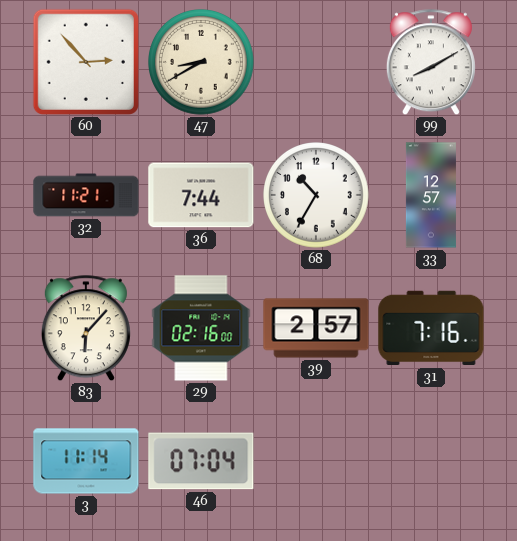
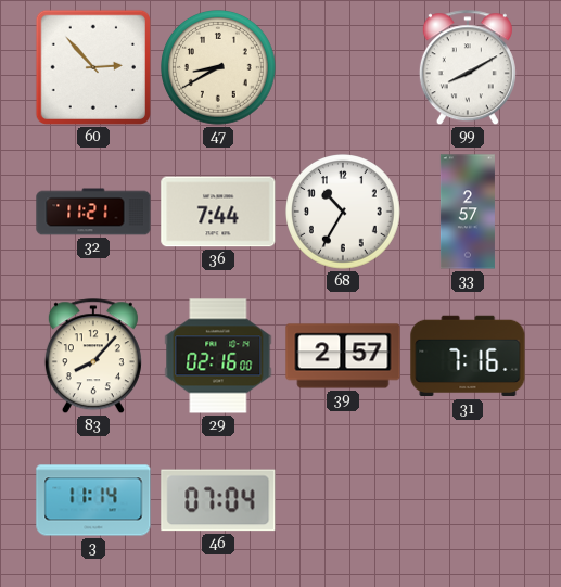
33: 12:57 -> 2:57
83: 6:07 -> 8:07
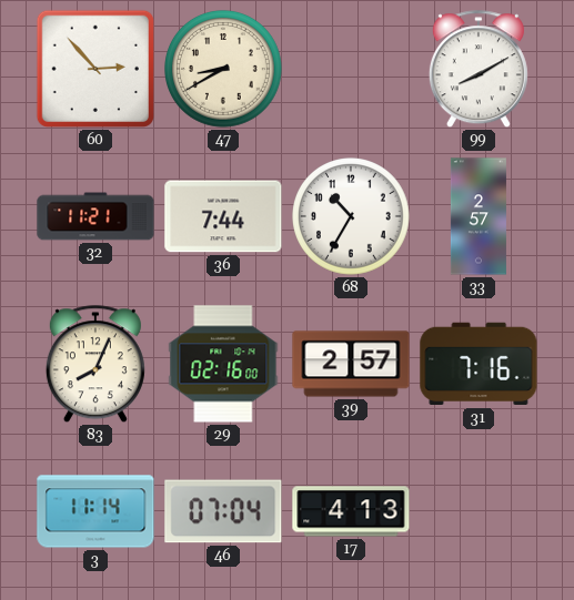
83: 8:07 -> 8:04
17: none -> 4:13
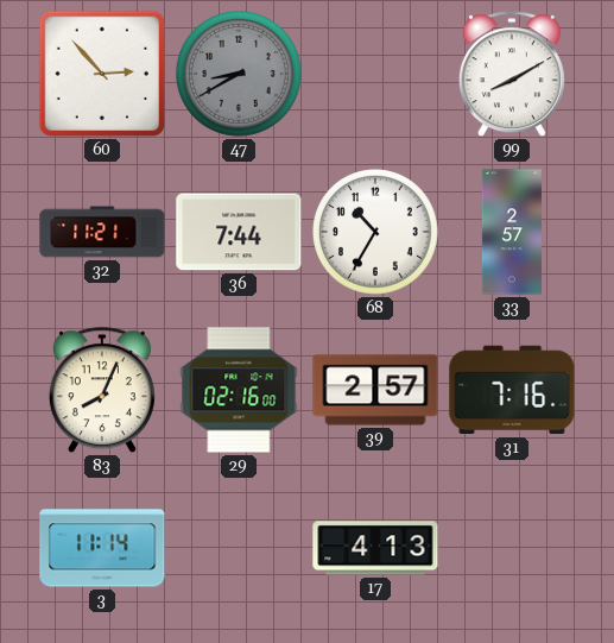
47 dial: cream -> grey
46: 07:04 -> none
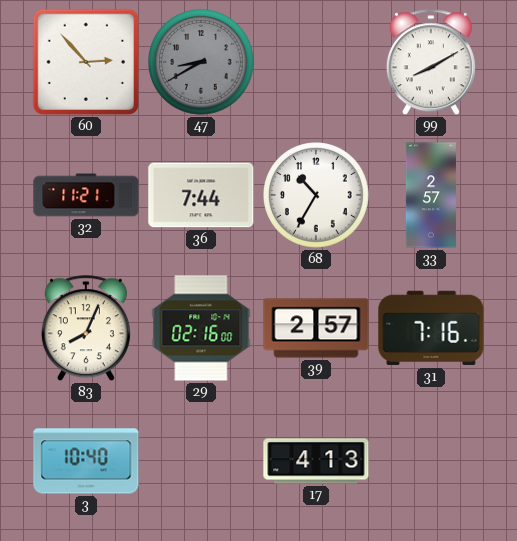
3: 11:14 -> 10:40
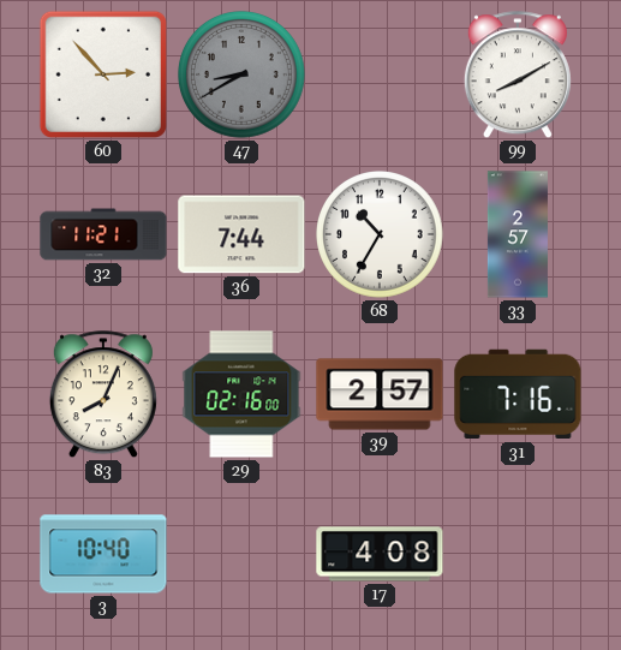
17: 4:13 -> 4:08
